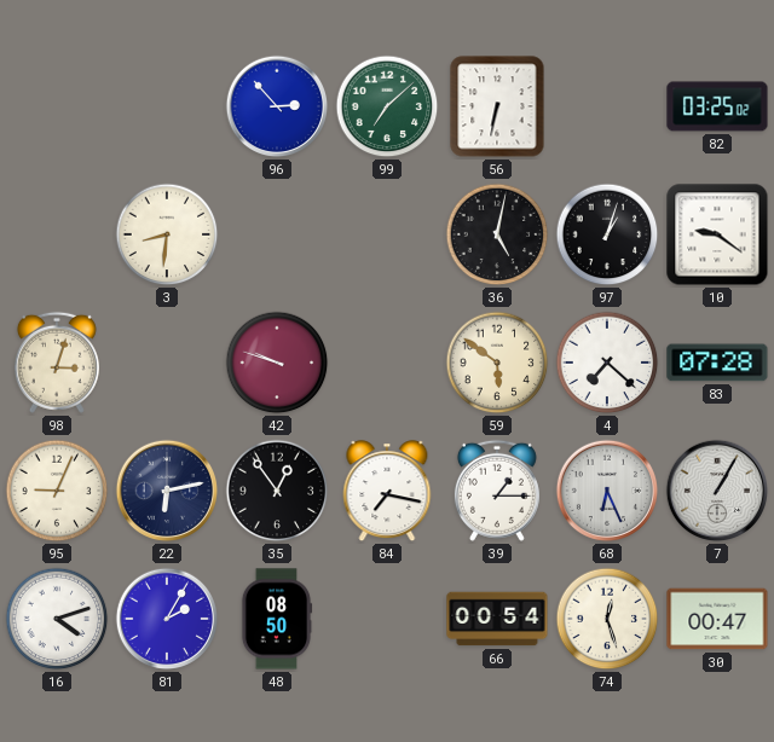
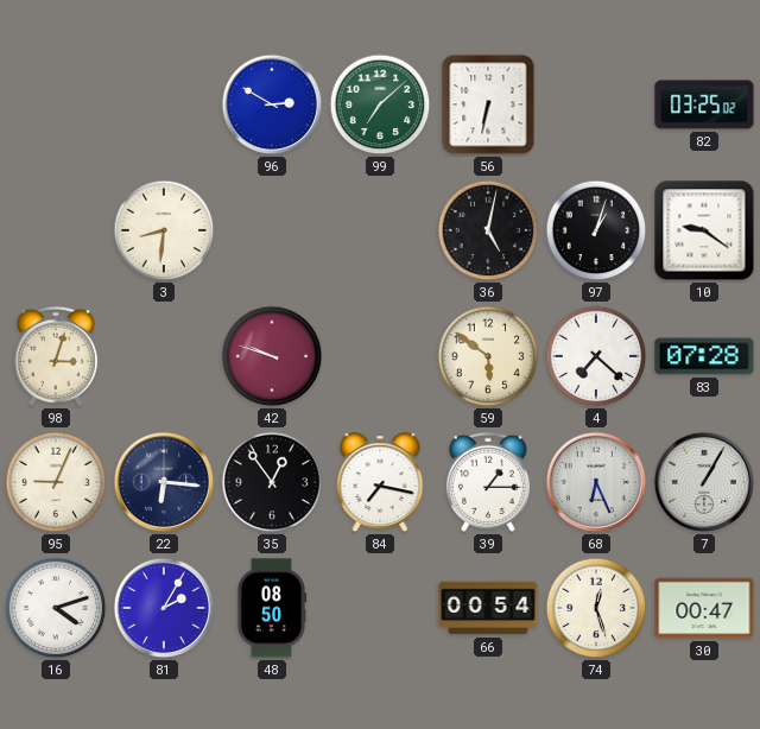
96: 2:53 -> 2:50
22: 6:13 -> 6:16
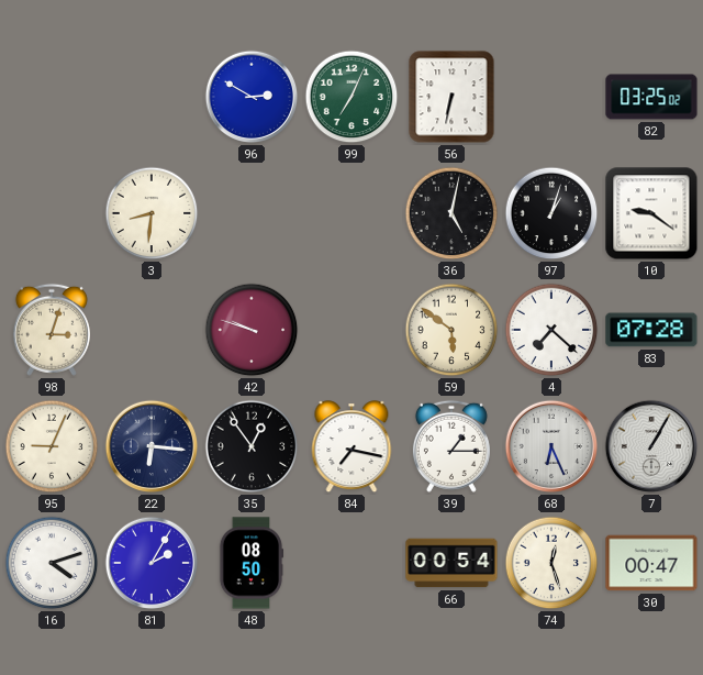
99: 7:08 -> 7:04
